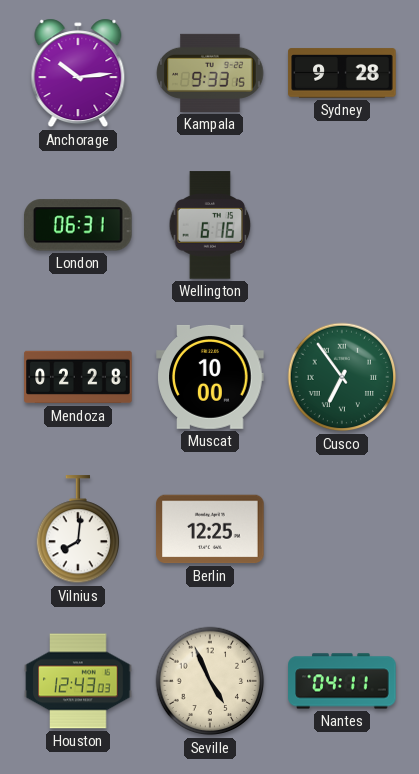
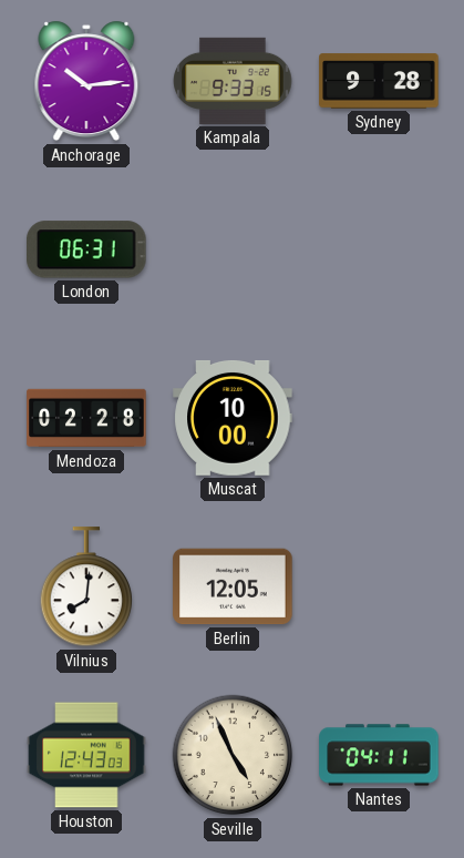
Wellington: 6:16 -> none
Cusco: 6:54 -> none
Berlin: 12:25 -> 12:05
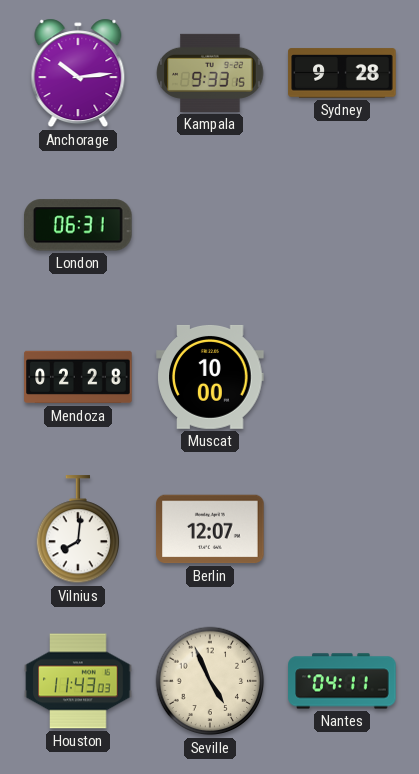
Berlin: 12:05 -> 12:07
Houston: 12:43 -> 11:43
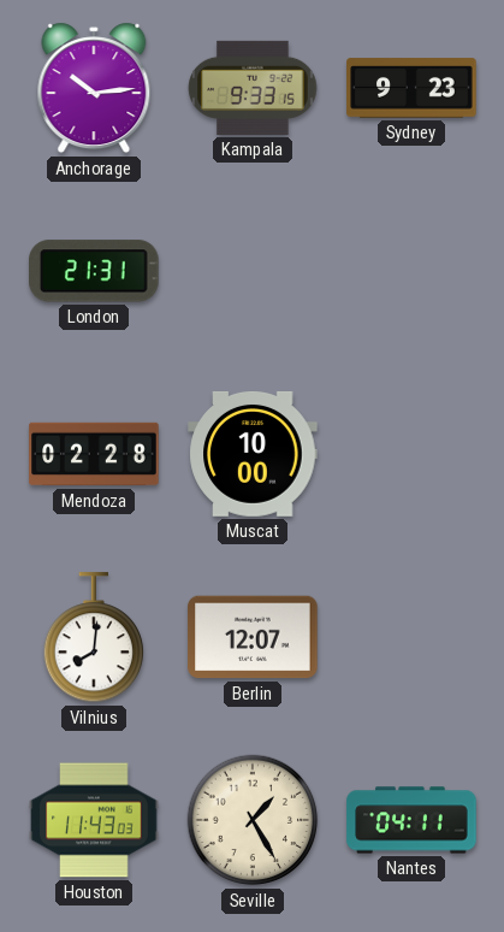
Sydney: 9:28 -> 9:23
London: 06:31 -> 21:31
Seville: 4:56 -> 1:25
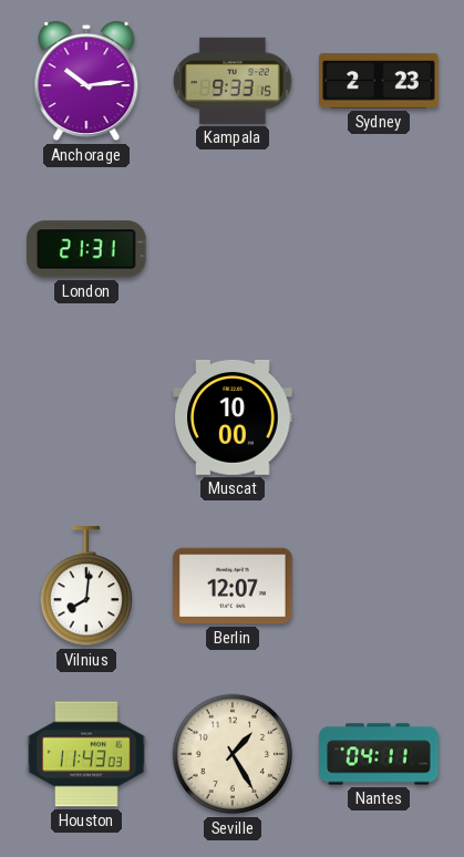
Sydney: 9:23 -> 2:23
Mendoza: 02:28 -> none
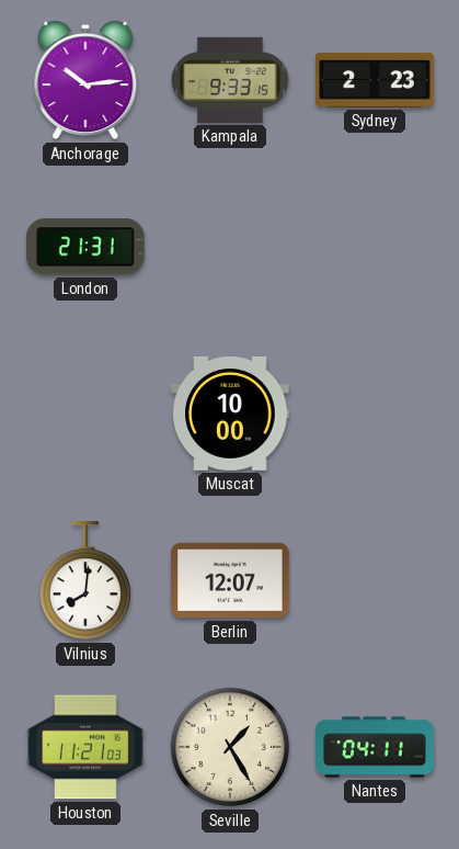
Houston: 11:43 -> 11:21
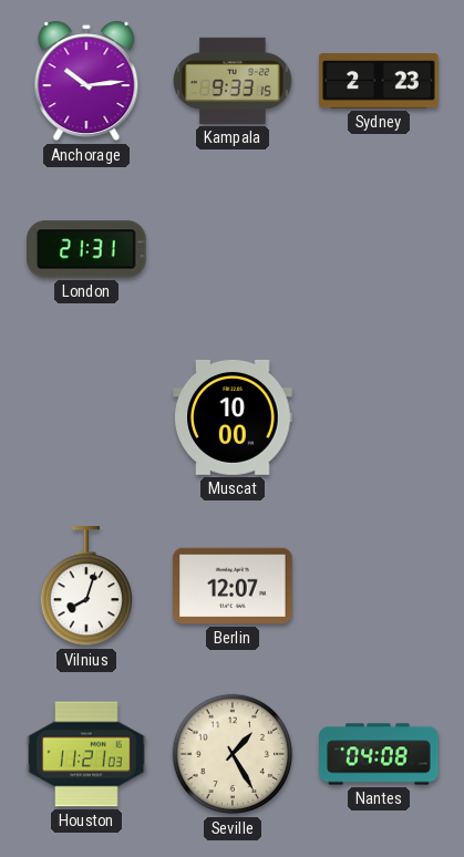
Vilnius: 8:01 -> 8:03
Nantes: 04:11 -> 04:08
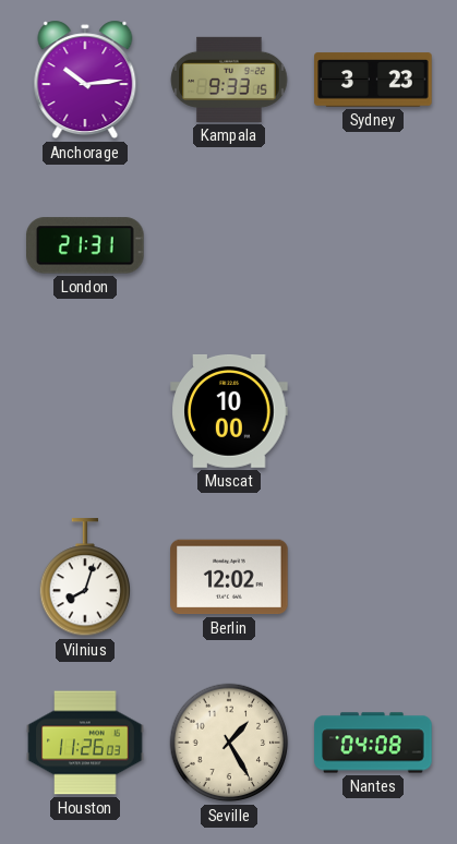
Sydney: 2:23 -> 3:23
Berlin: 12:07 -> 12:02
Houston: 11:21 -> 11:26
